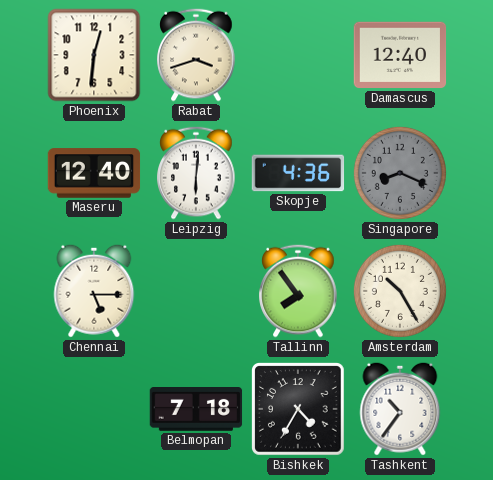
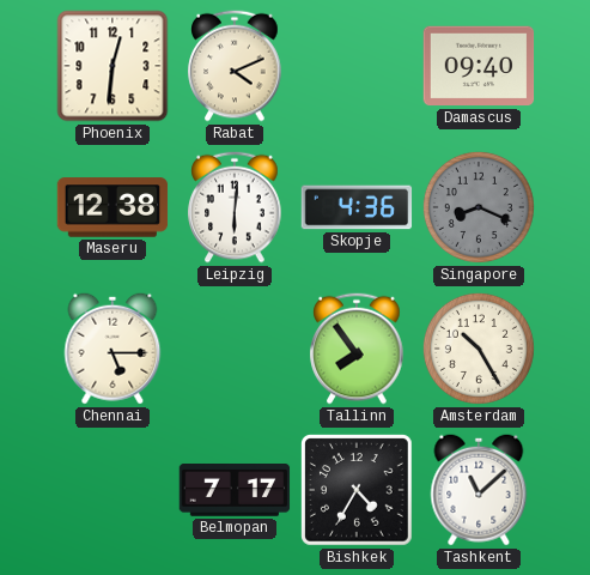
Rabat: 3:42 -> 4:11
Damascus: 12:40 -> 09:40
Maseru: 12:40 -> 12:38
Belmopan: 7:18 -> 7:17
Tashkent: 10:36 -> 11:08
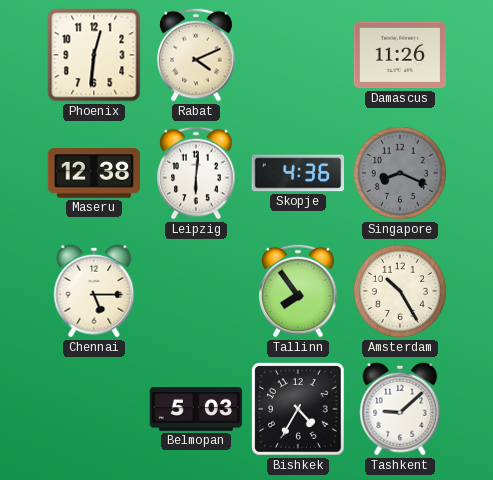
Damascus: 09:40 -> 11:26
Belmopan: 7:17 -> 5:03
Tashkent: 11:08 -> 9:08
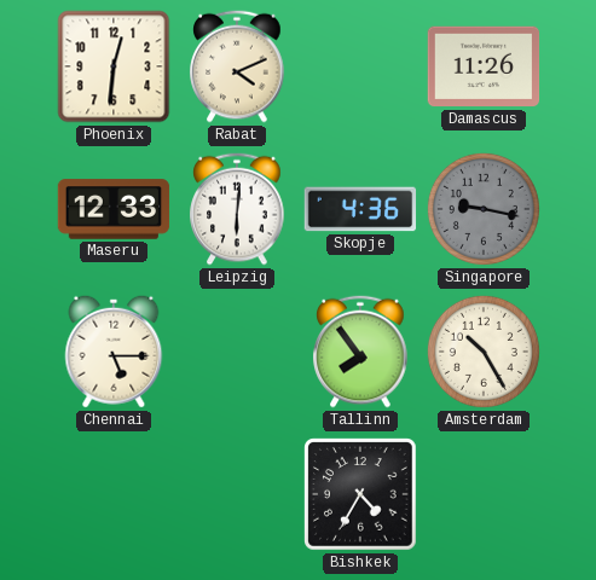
Maseru: 12:38 -> 12:33
Singapore: 8:19 -> 9:17
Belmopan: 5:03 -> none
Tashkent: 9:08 -> none
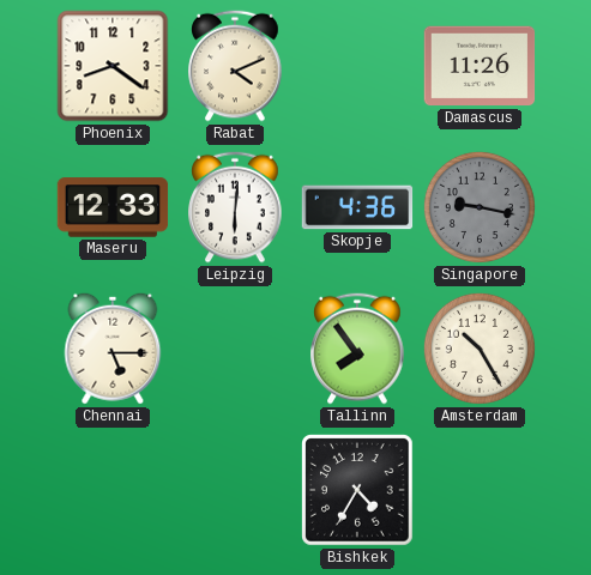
Phoenix: 12:31 -> 8:21
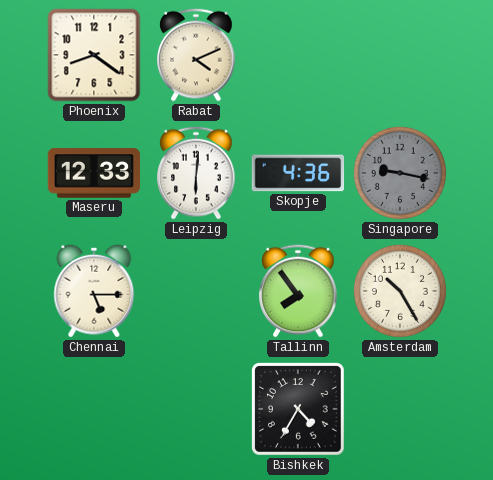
Damascus: 11:26 -> none
